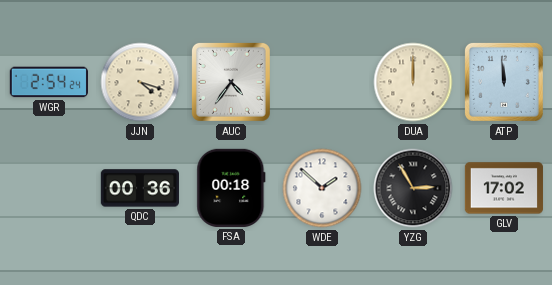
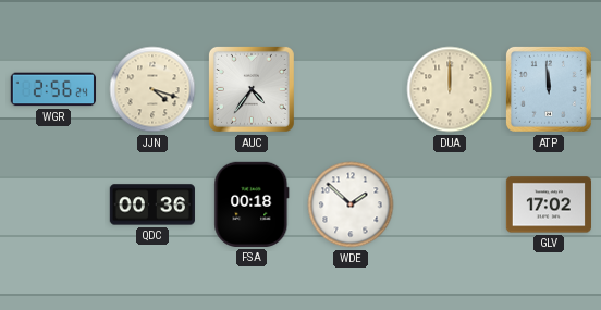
WGR: 2:54 -> 2:56
YZG: 2:55 -> none
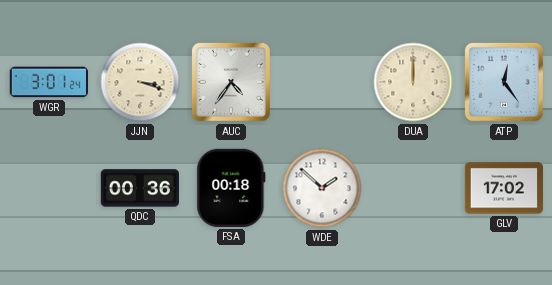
WGR: 2:56 -> 3:01
JJN: 4:18 -> 3:18
ATP: 11:59 -> 12:24
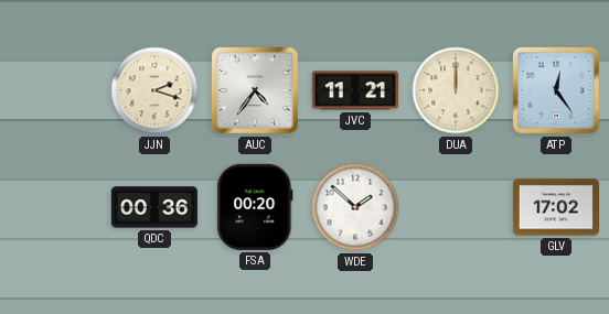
WGR: 3:01 -> none
JJN: 3:18 -> 2:18
JVC: none -> 11:21
FSA: 00:18 -> 00:20
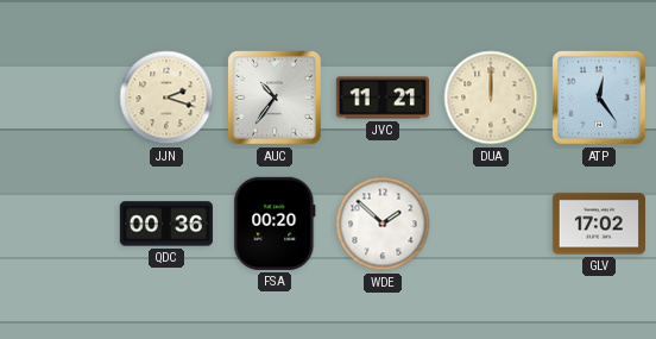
AUC: 4:36 -> 10:36
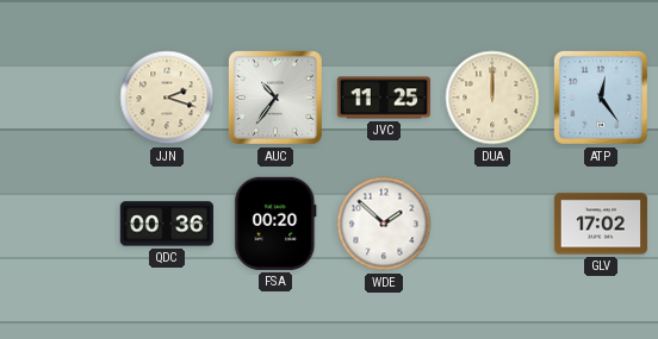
JVC: 11:21 -> 11:25
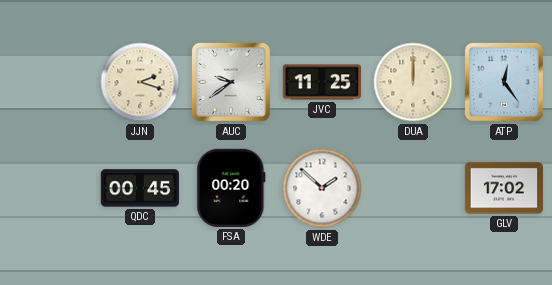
AUC: 10:36 -> 9:39
QDC: 00:36 -> 00:45
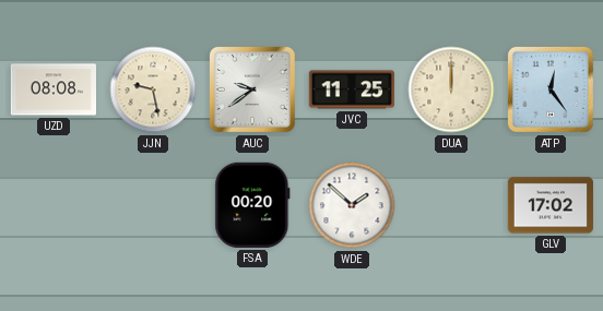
UZD: none -> 08:08
JJN: 2:18 -> 9:28
QDC: 00:45 -> none
